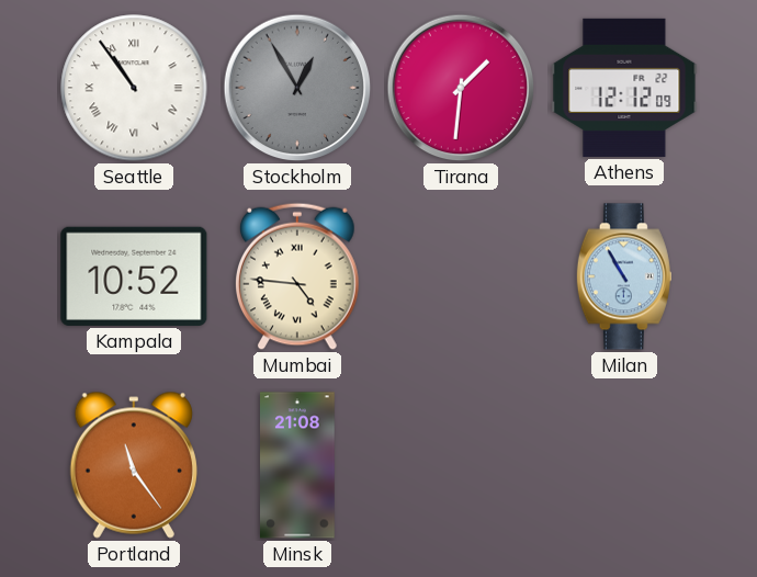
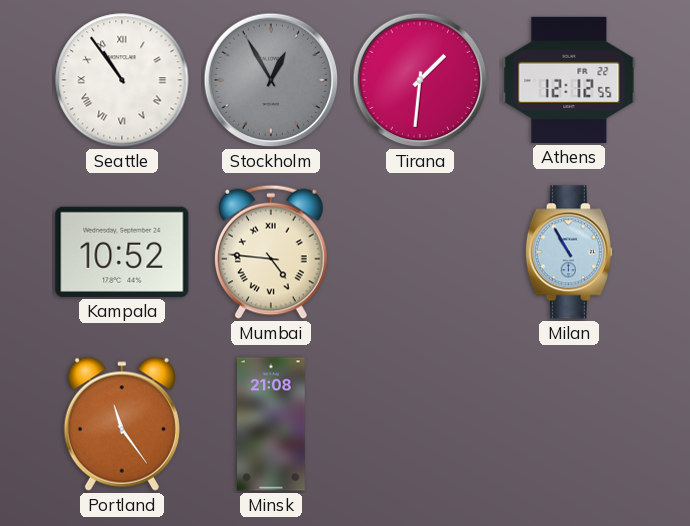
Athens: 12:12:09 -> 12:12:55
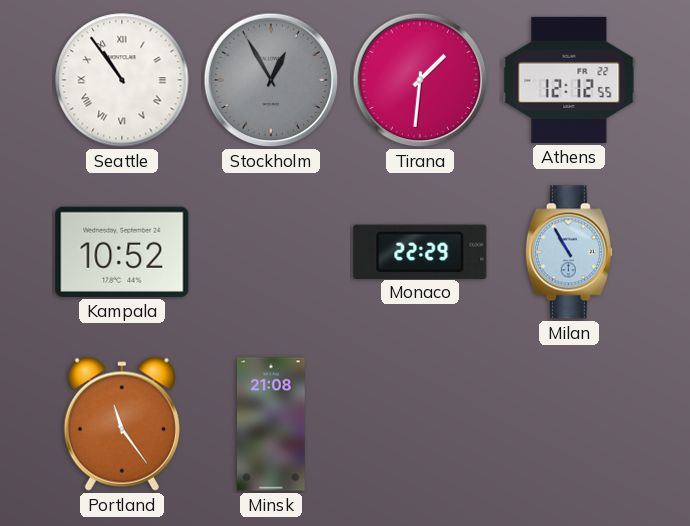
Mumbai: 4:46 -> none
Monaco: none -> 22:29
